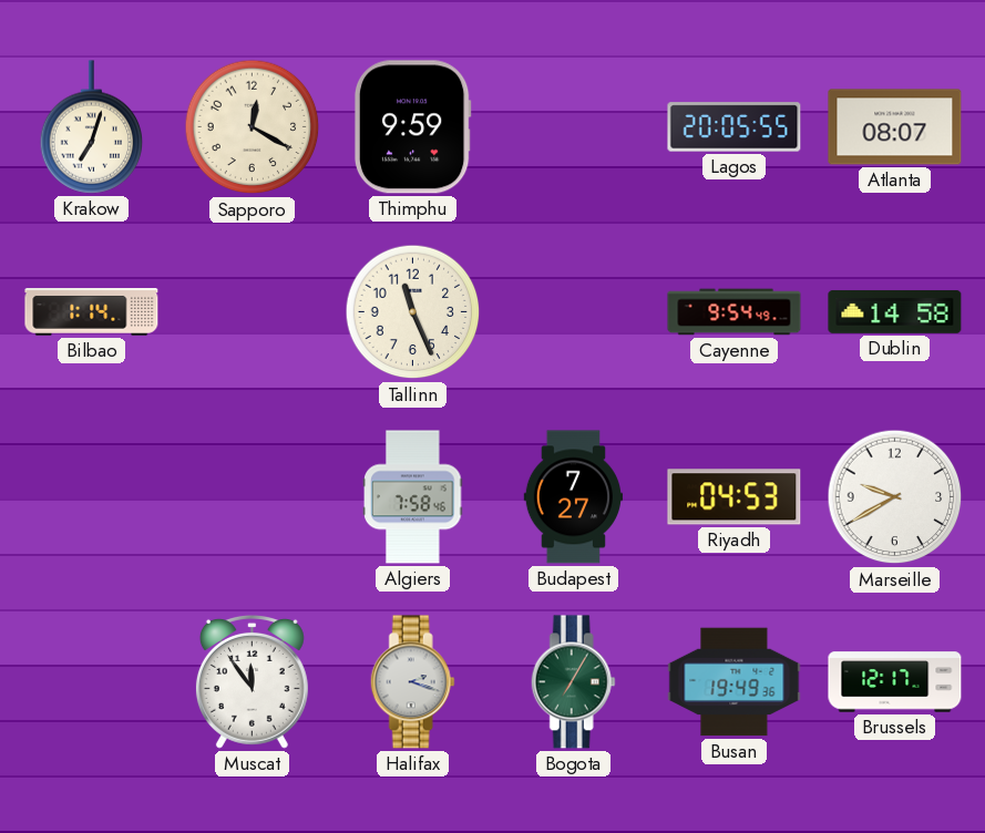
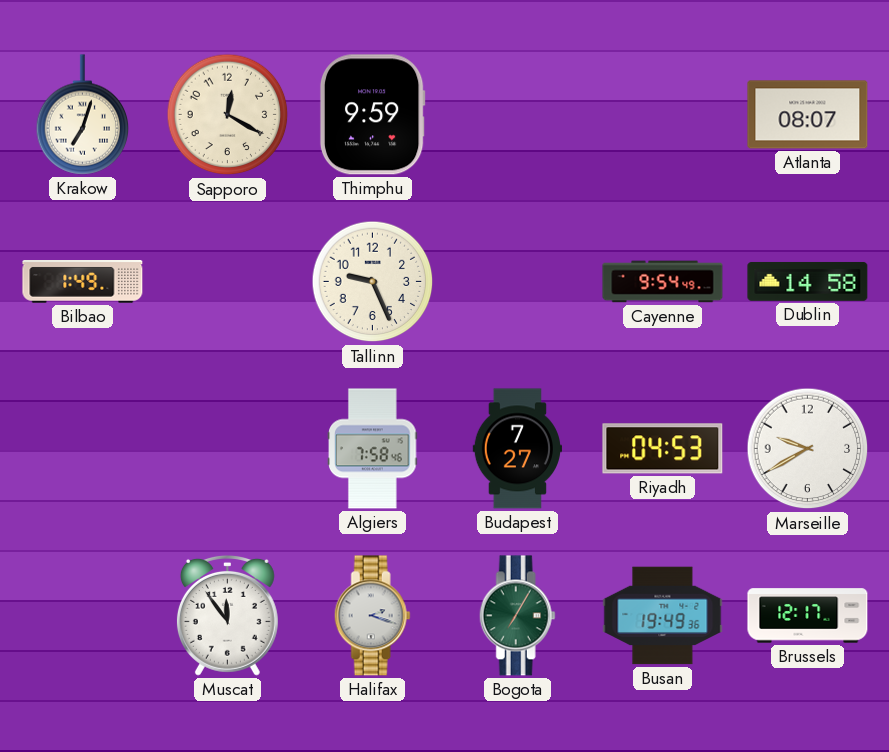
Lagos: 20:05 -> none
Bilbao: 1:14 -> 1:49
Tallinn: 11:26 -> 9:26
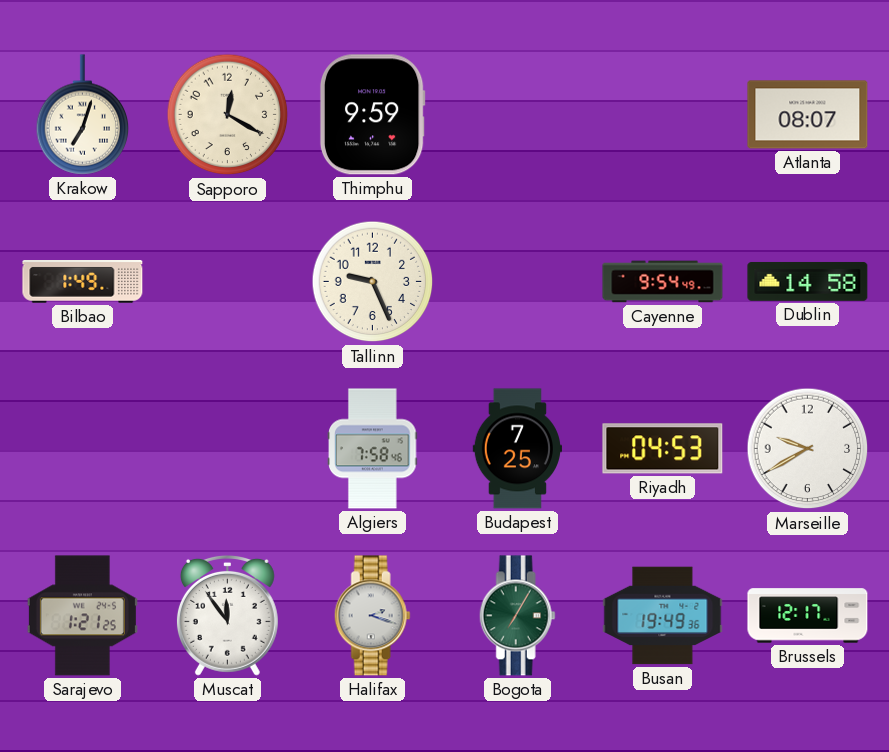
Budapest: 7:27 -> 7:25
Sarajevo: none -> 1:21
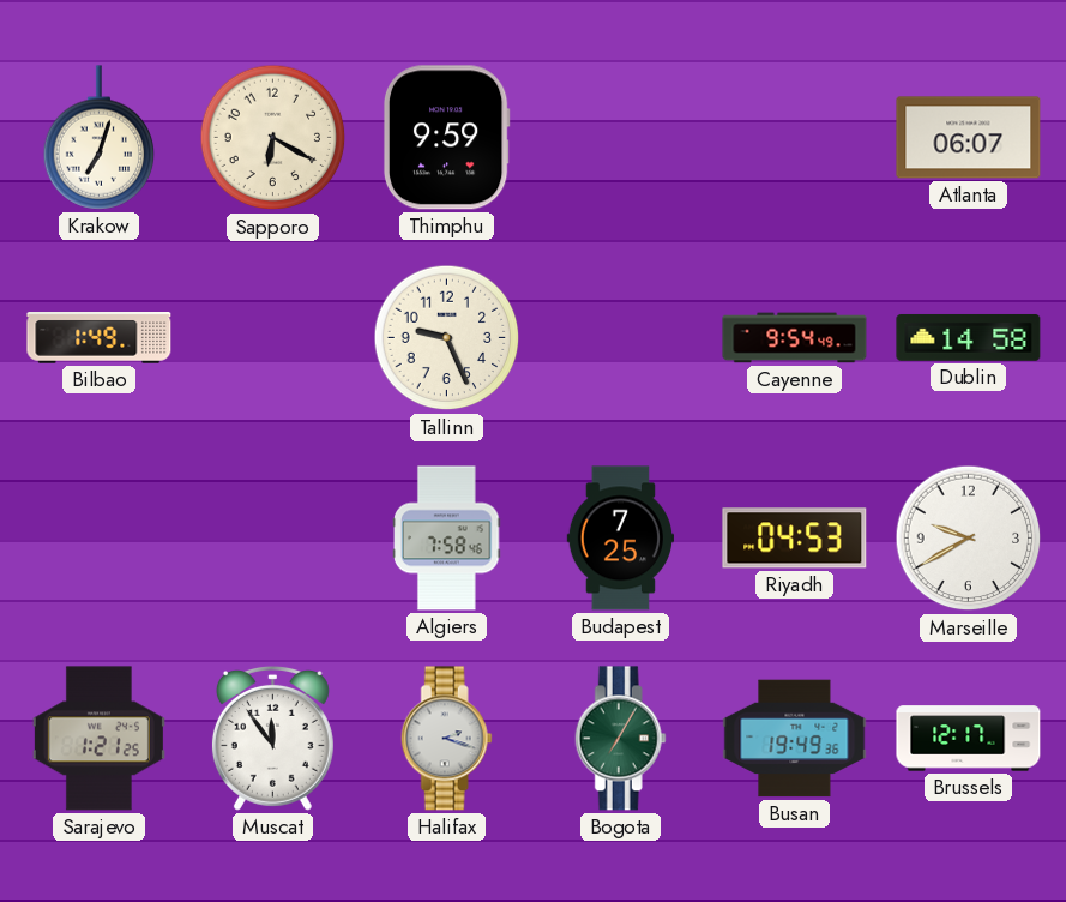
Sapporo: 12:20 -> 6:20
Atlanta: 08:07 -> 06:07
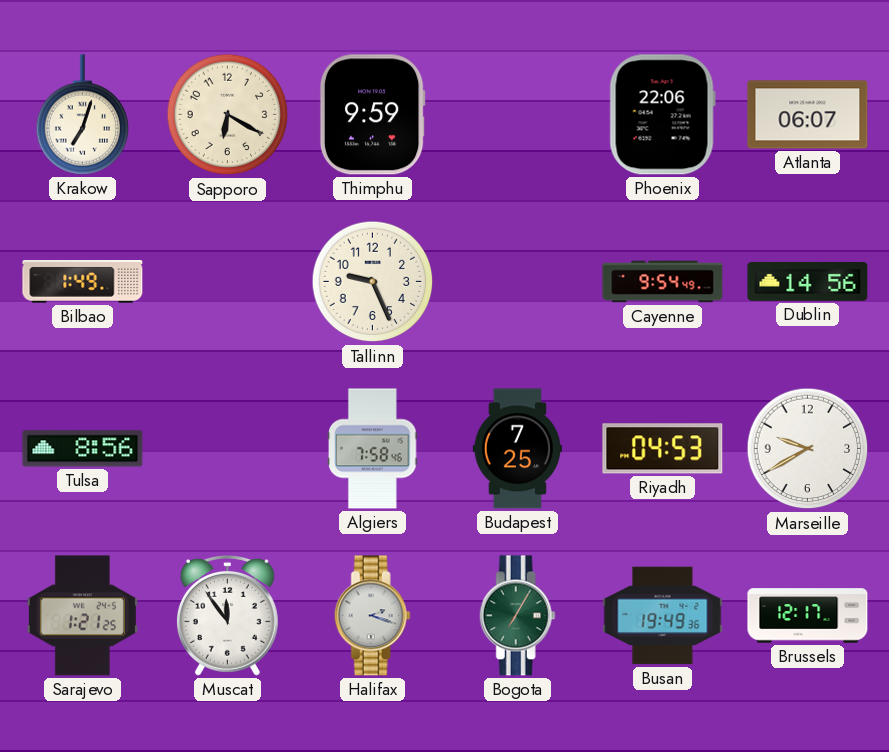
Phoenix: none -> 22:06
Dublin: 14:58 -> 14:56
Tulsa: none -> 8:56
